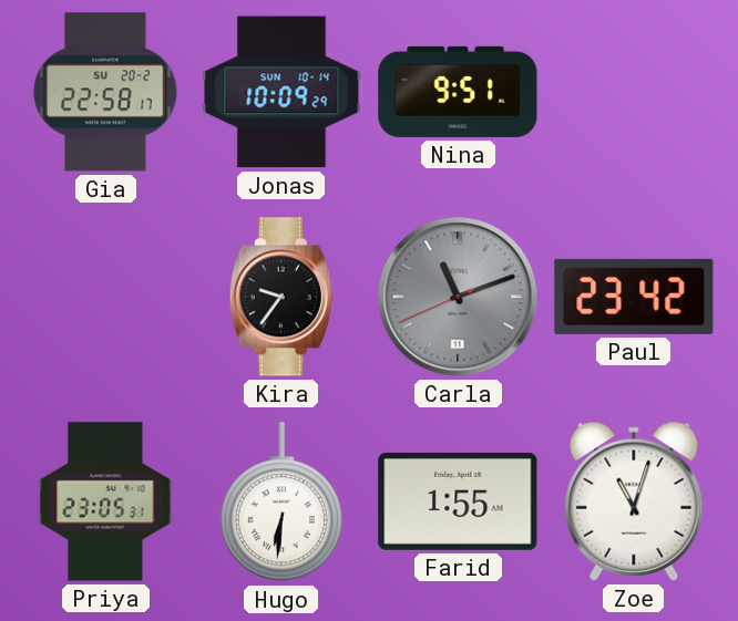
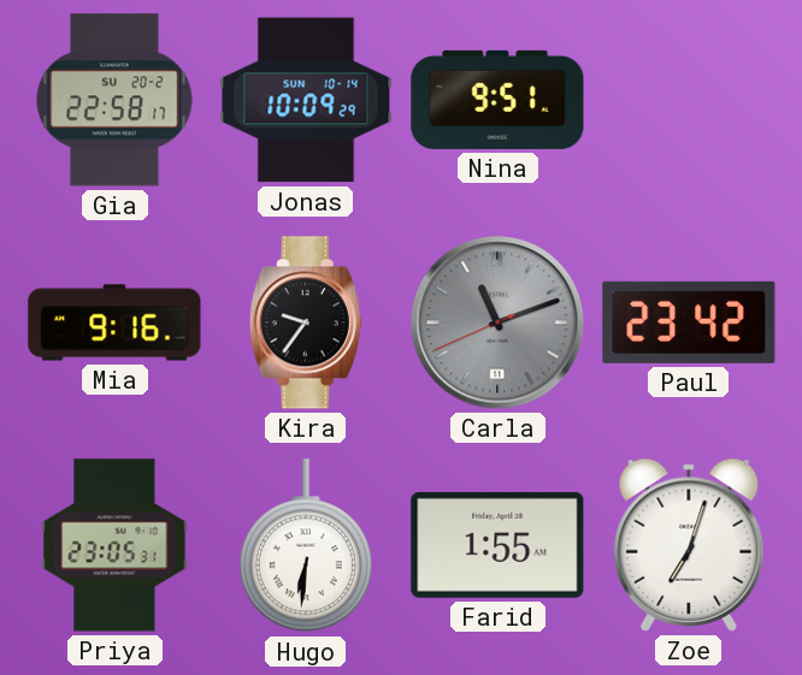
Mia: none -> 9:16
Zoe: 11:03 -> 7:03
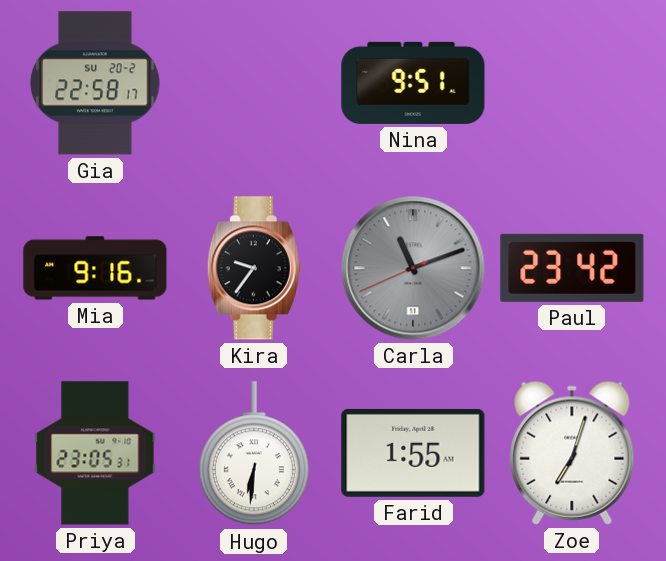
Jonas: 10:09 -> none
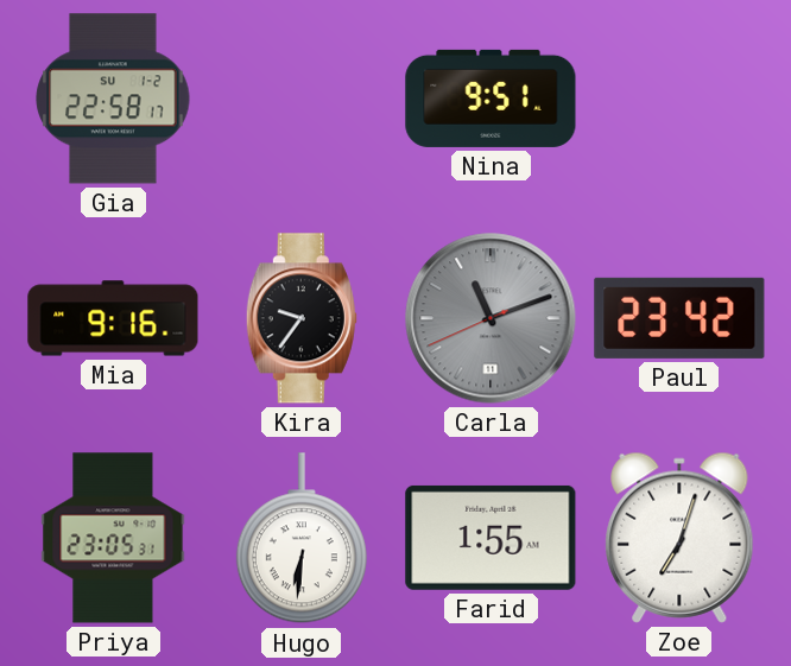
Gia date: SU 20-2 -> SU 1-2
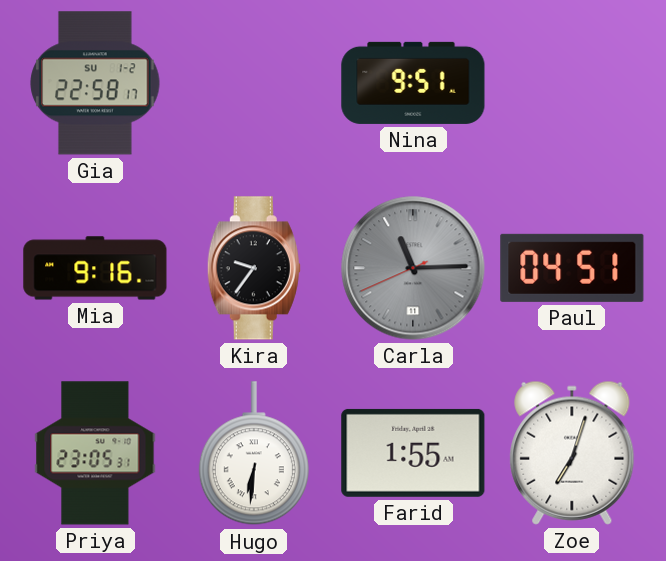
Carla: 11:11 -> 11:14
Paul: 23:42 -> 04:51
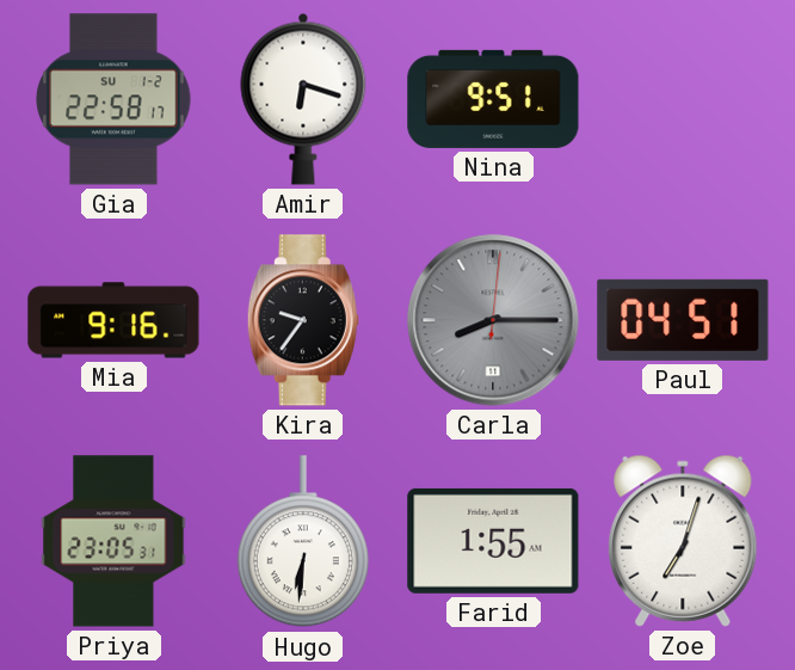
Amir: none -> 6:18
Carla: 11:14 -> 8:15
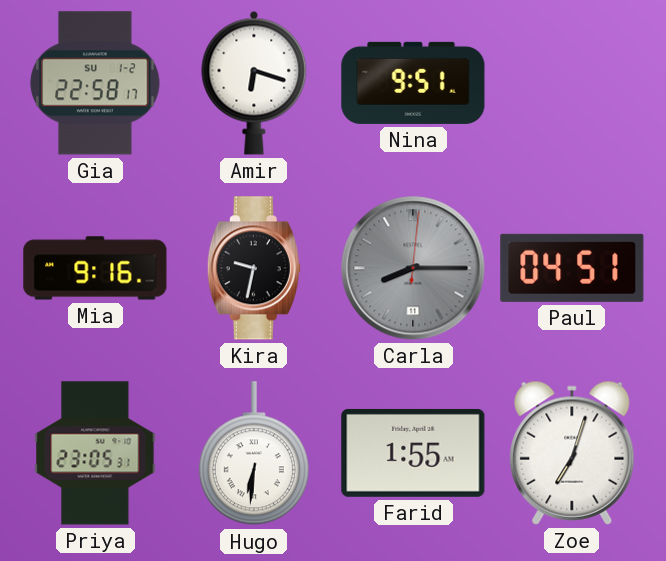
Kira: 9:36 -> 9:32
